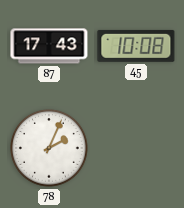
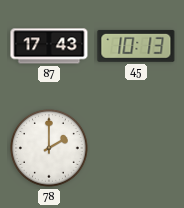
45: 10:08 -> 10:13
78: 2:04 -> 2:00
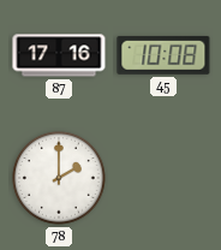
87: 17:43 -> 17:16
45: 10:13 -> 10:08
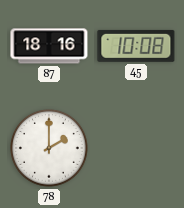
87: 17:16 -> 18:16
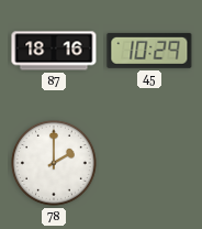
45: 10:08 -> 10:29
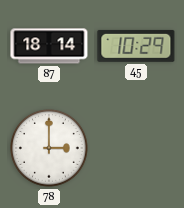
87: 18:16 -> 18:14
78: 2:00 -> 3:00
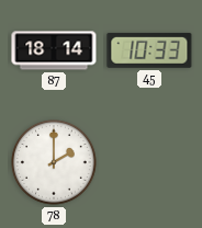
45: 10:29 -> 10:33
78: 3:00 -> 2:00
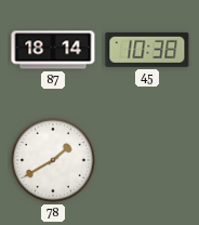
45: 10:33 -> 10:38
78: 2:00 -> 1:40
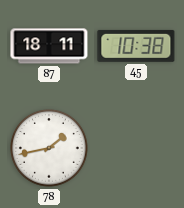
87: 18:14 -> 18:11
78: 1:40 -> 1:43
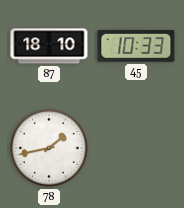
87: 18:11 -> 18:10
45: 10:38 -> 10:33
